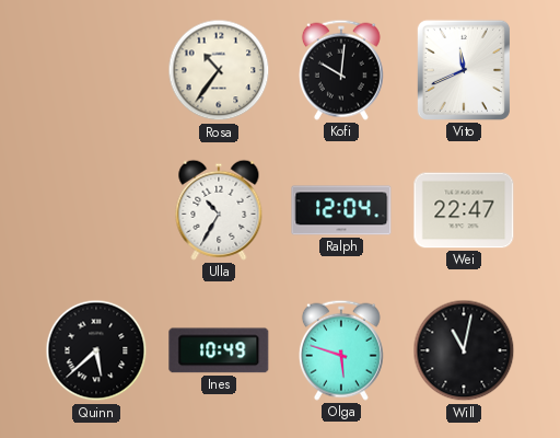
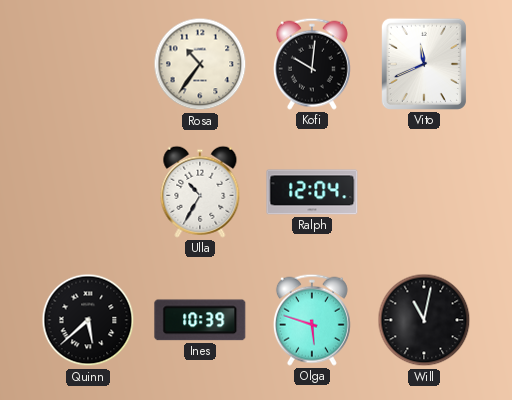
Wei: 22:47 -> none
Ines: 10:49 -> 10:39
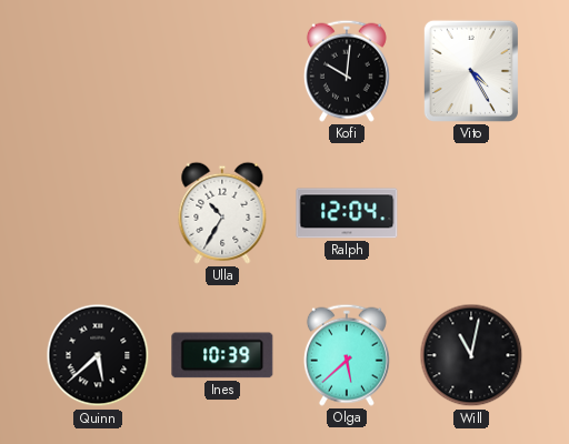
Rosa: 10:36 -> none
Vito: 11:41 -> 4:25
Olga: 5:48 -> 5:38
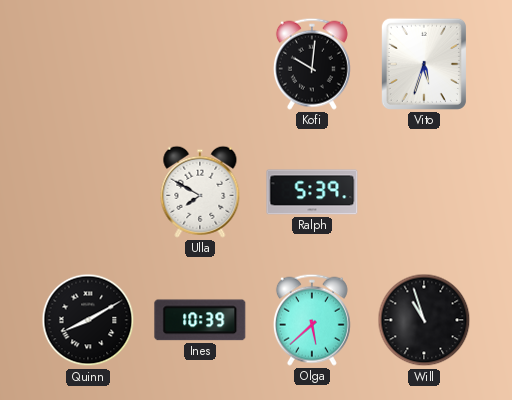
Vito: 4:25 -> 5:33
Ulla: 10:35 -> 7:50
Ralph: 12:04 -> 5:39
Quinn: 5:38 -> 8:10
Will: 11:02 -> 10:57
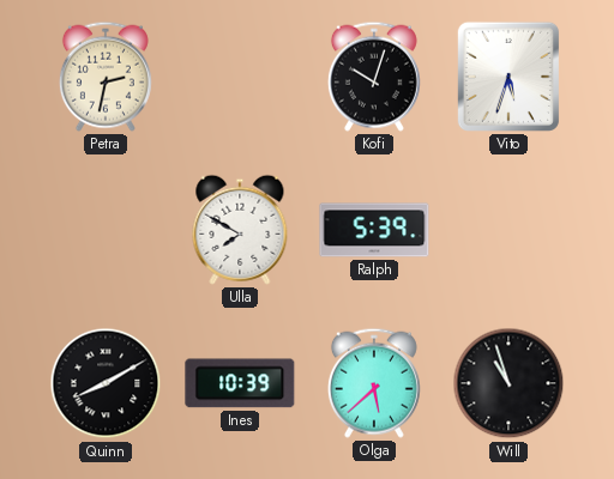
Petra: none -> 2:32
Kofi: 10:01 -> 10:03
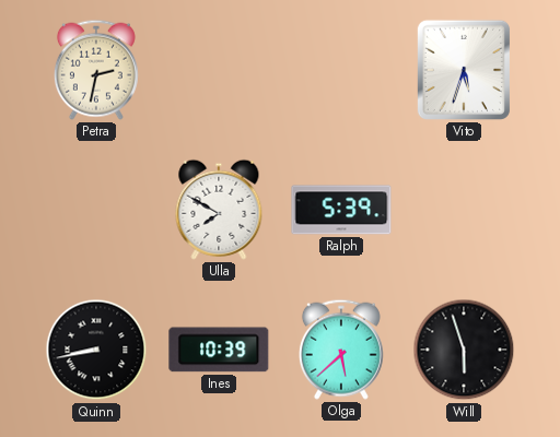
Kofi: 10:03 -> none
Quinn: 8:10 -> 8:43
Will: 10:57 -> 5:57
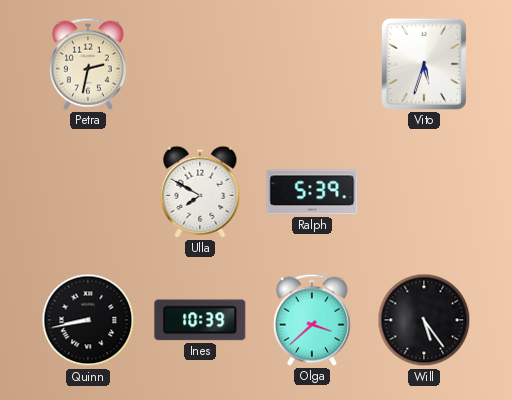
Olga: 5:38 -> 3:38
Will: 5:57 -> 5:24
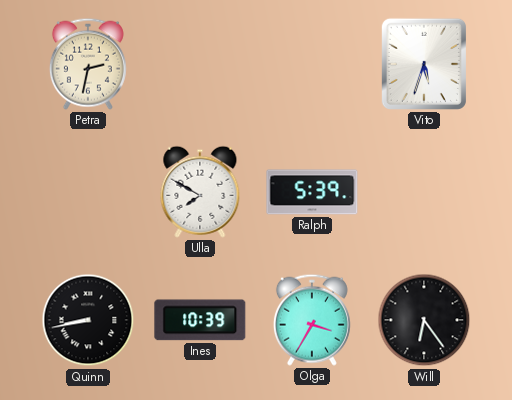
Olga: 3:38 -> 3:35
Will: 5:24 -> 6:24
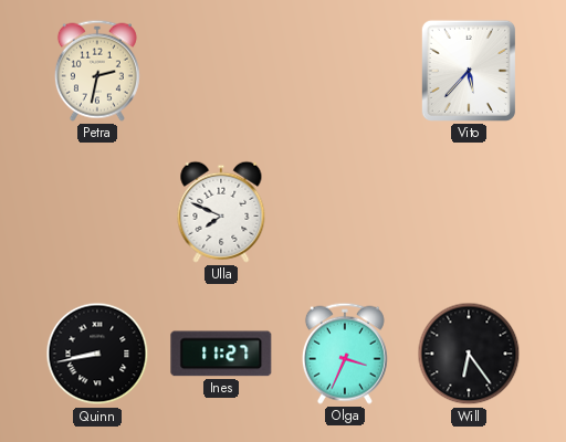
Vito: 5:33 -> 5:37
Ulla: 7:50 -> 7:49
Ralph: 5:39 -> none
Ines: 10:39 -> 11:27
Olga: 3:35 -> 3:34
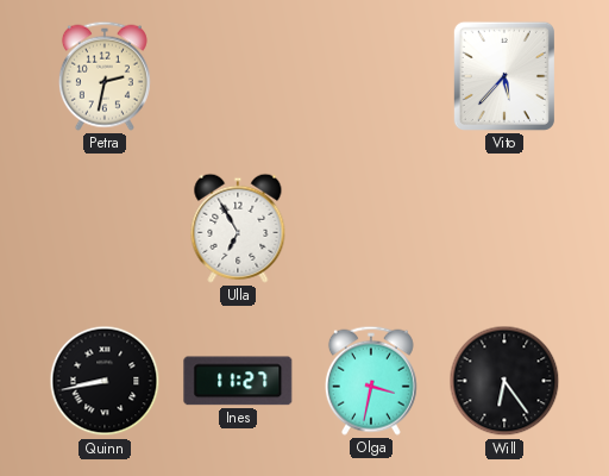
Ulla: 7:49 -> 6:55
Olga: 3:34 -> 3:32
